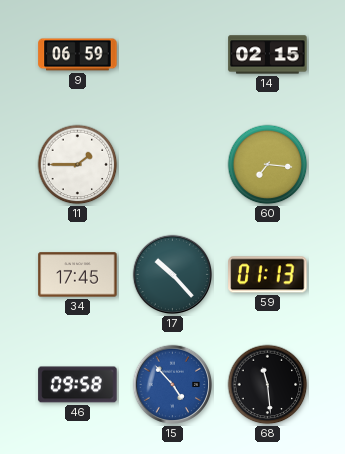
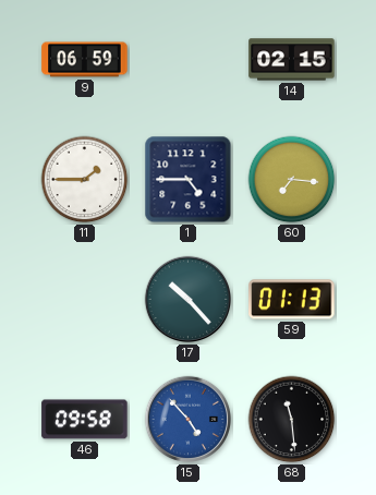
1: none -> 4:45
34: 17:45 -> none
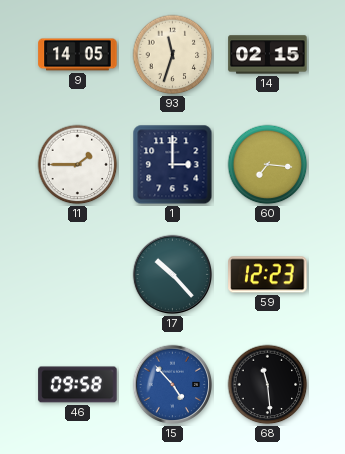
9: 06:59 -> 14:05
93: none -> 11:33
1: 4:45 -> 3:00
59: 01:13 -> 12:23
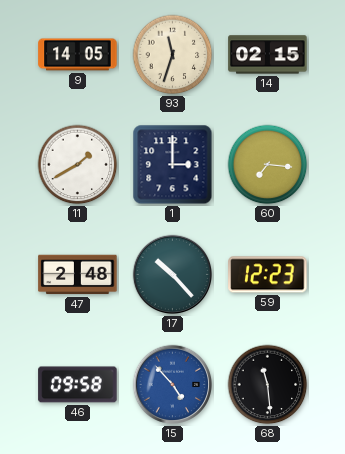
11: 1:45 -> 1:40
47: none -> 2:48
